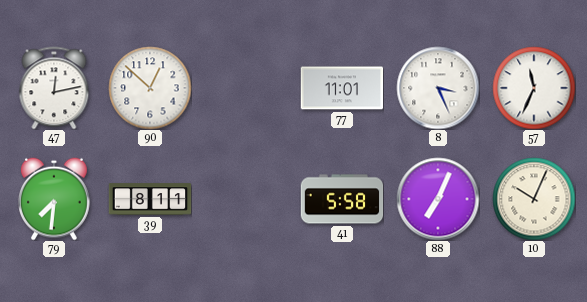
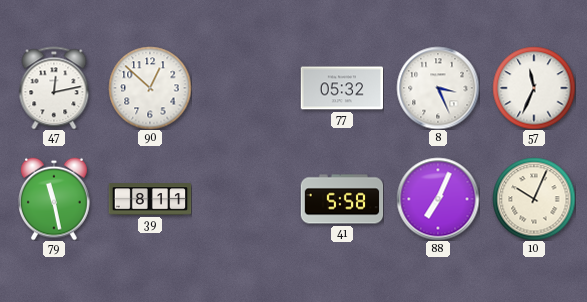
77: 11:01 -> 05:32
79: 7:31 -> 11:28
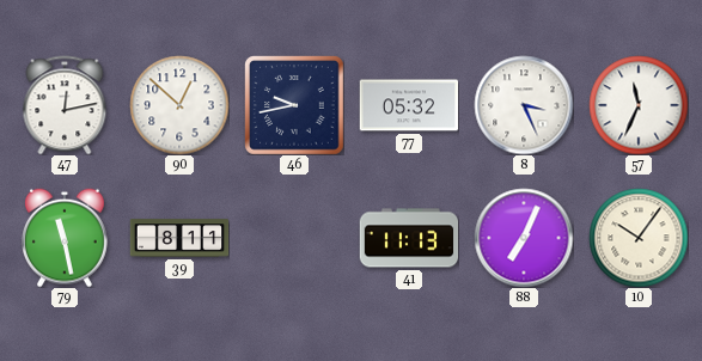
46: none -> 9:43
41: 5:58 -> 11:13
10: 10:04 -> 10:06
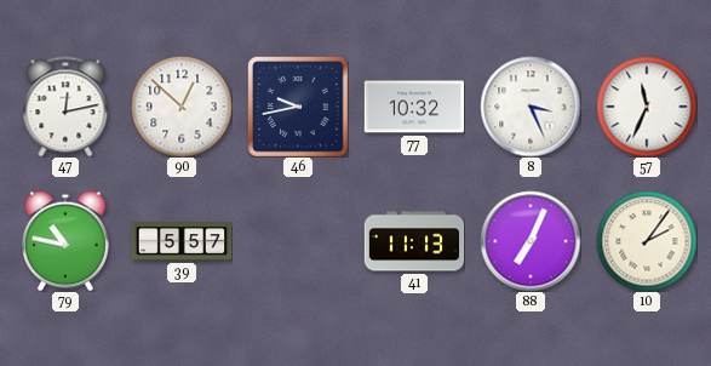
77: 05:32 -> 10:32
79: 11:28 -> 10:47
39: 8:11 -> 5:57
10: 10:06 -> 2:06
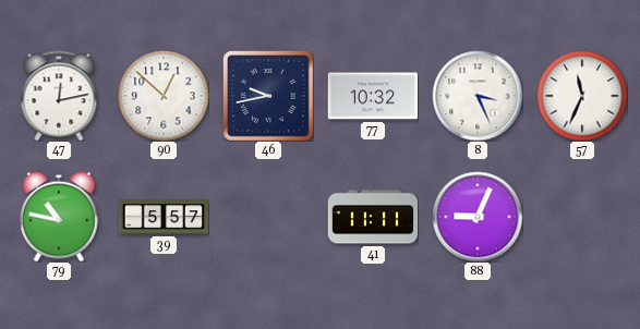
41: 11:13 -> 11:11
88: 7:04 -> 9:04
10: 2:06 -> none
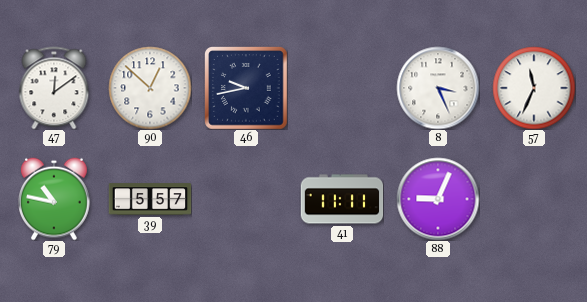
47: 12:13 -> 12:09
77: 10:32 -> none
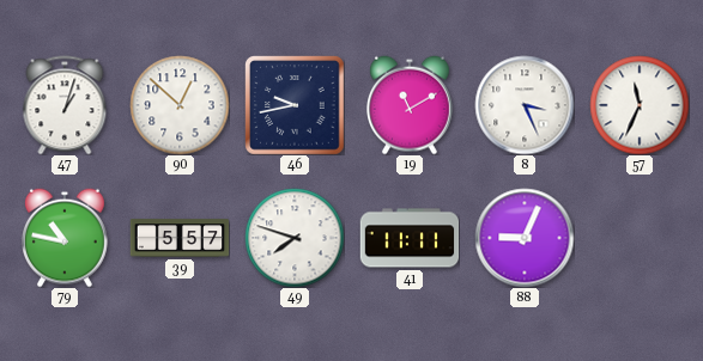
47: 12:09 -> 1:03
19: none -> 11:10
49: none -> 7:48
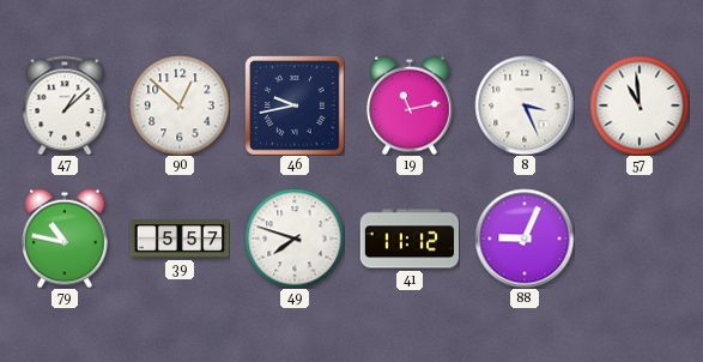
47: 1:03 -> 1:08
19: 11:10 -> 11:13
57: 11:34 -> 10:59
41: 11:11 -> 11:12
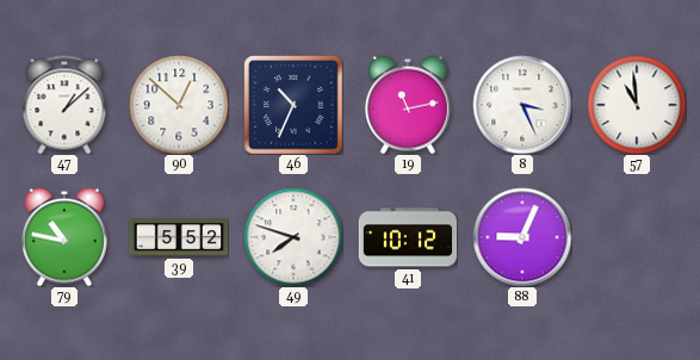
46: 9:43 -> 10:34
39: 5:57 -> 5:52
41: 11:12 -> 10:12
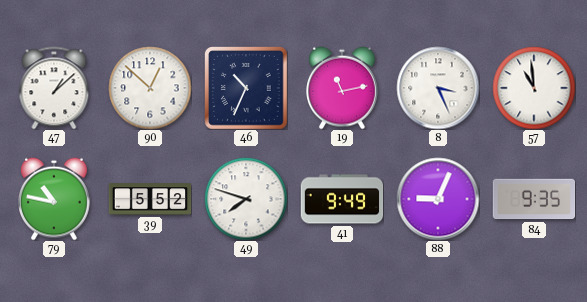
41: 10:12 -> 9:49
84: none -> 9:35
